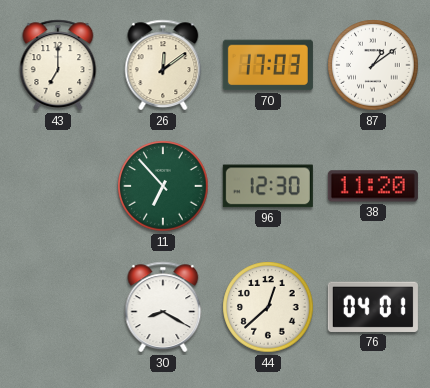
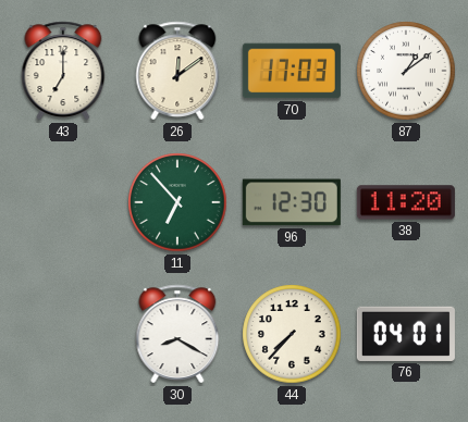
44: 12:38 -> 7:37
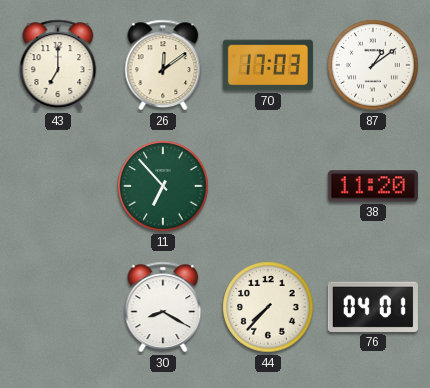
96: 12:30 -> none
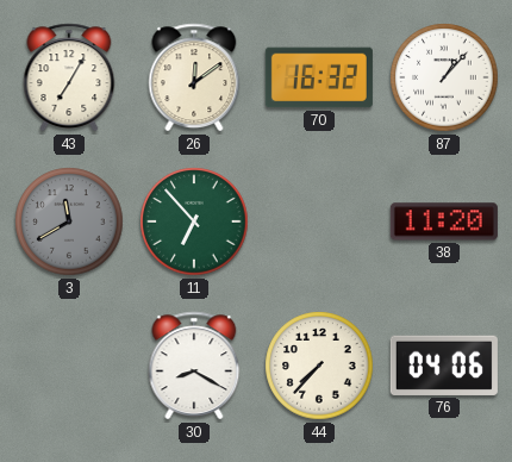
43: 7:00 -> 7:05
70: 17:03 -> 16:32
87: 1:09 -> 1:07
3: none -> 11:40
76: 04:01 -> 04:06
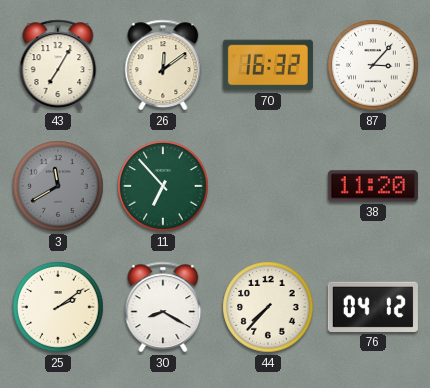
87: 1:07 -> 3:07
25: none -> 2:09
76: 04:06 -> 04:12
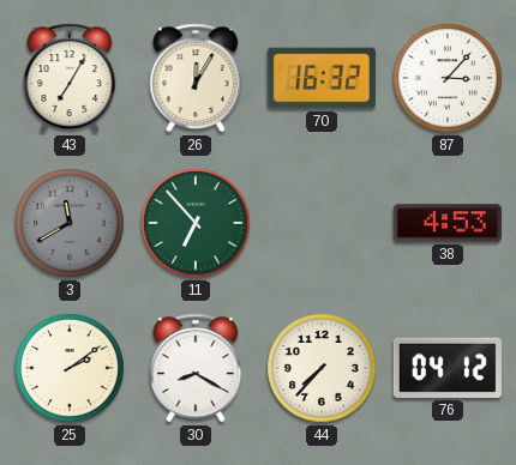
26: 12:09 -> 12:05
38: 11:20 -> 4:53
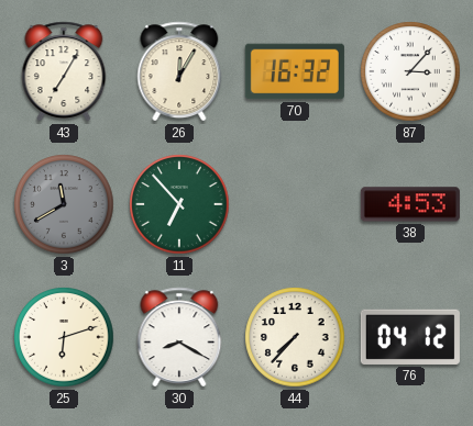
25: 2:09 -> 6:12
